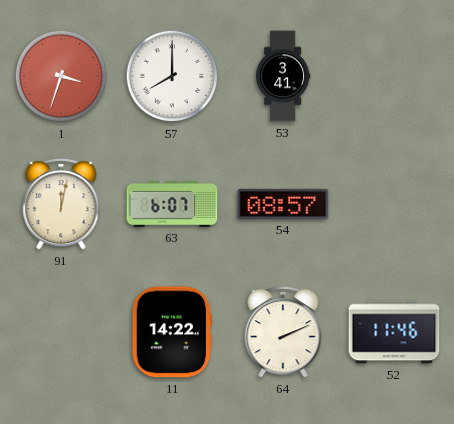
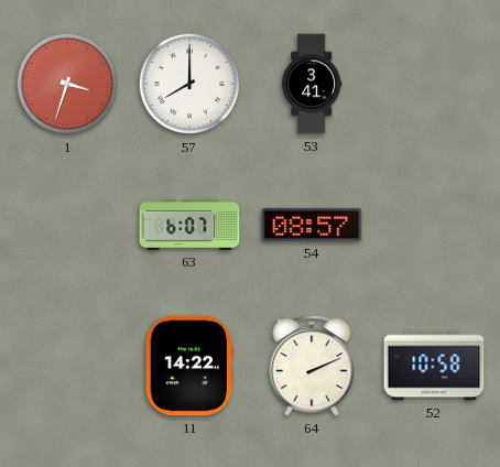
91: 12:02 -> none
52: 11:46 -> 10:58
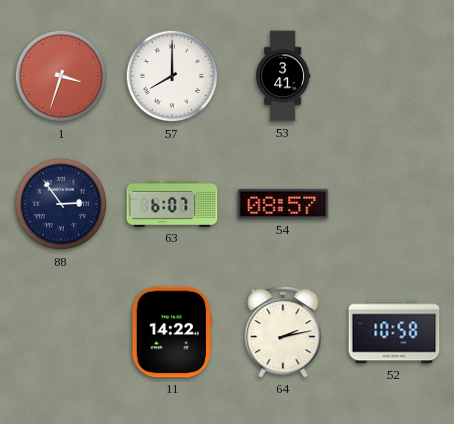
88: none -> 2:54
64: 2:11 -> 2:13
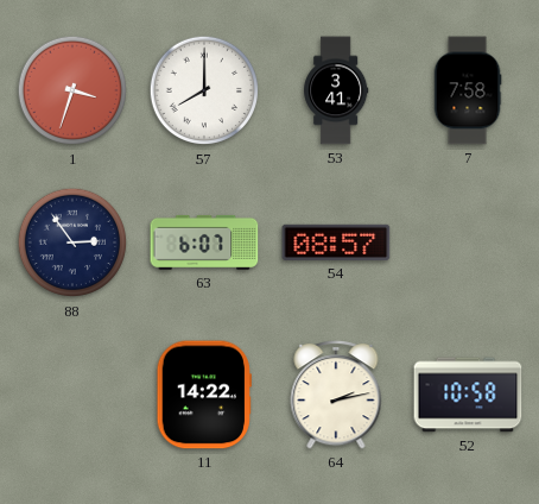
7: none -> 7:58
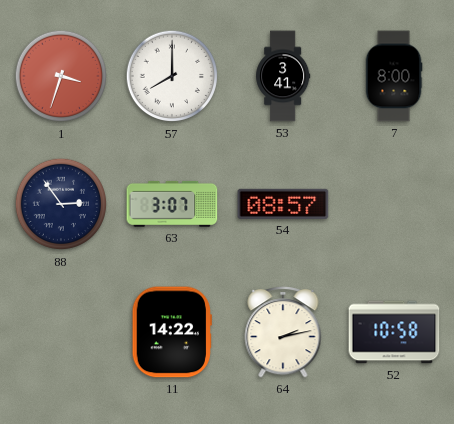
7: 7:58 -> 8:00
63: 6:07 -> 3:07
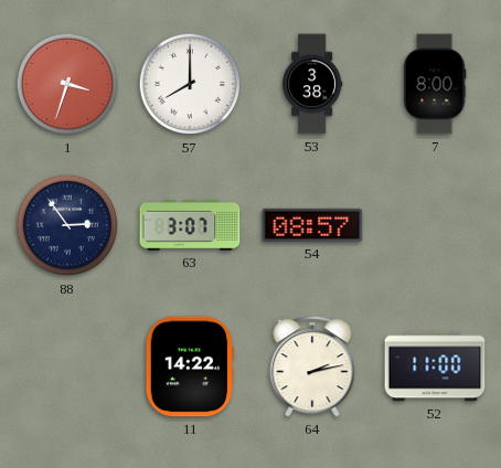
53: 3:41 -> 3:38
52: 10:58 -> 11:00
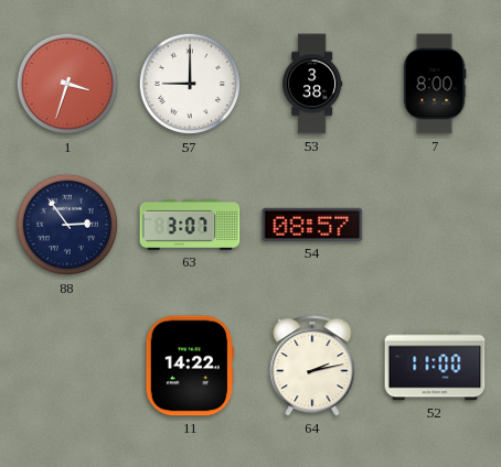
57: 8:00 -> 9:00
